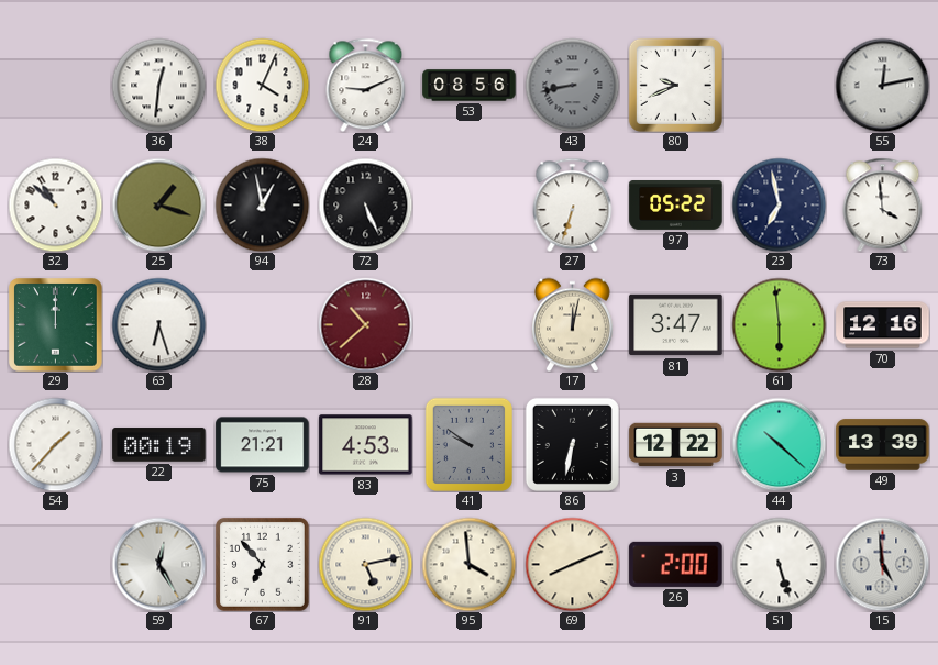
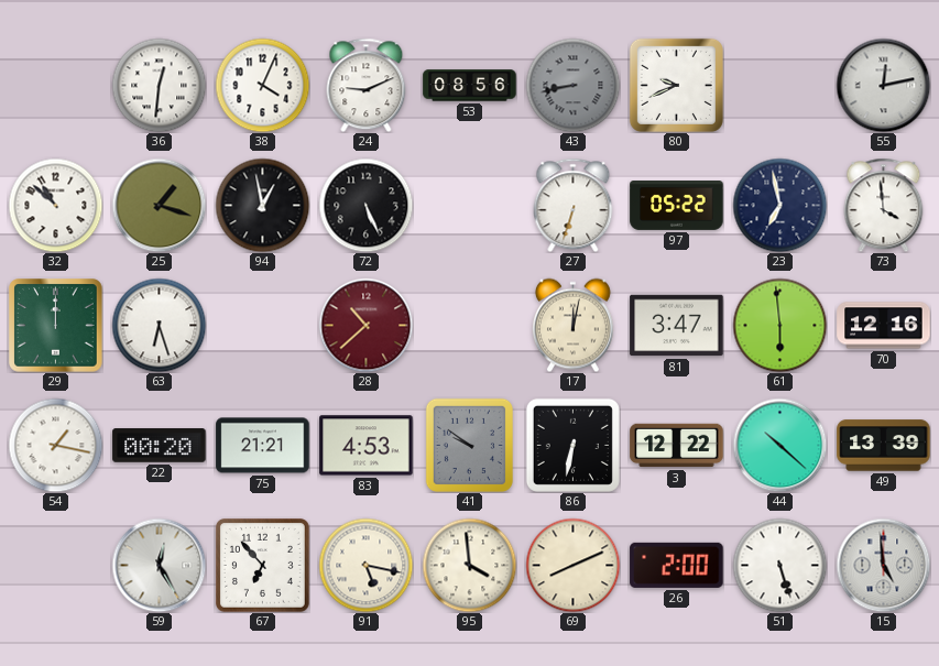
54: 1:37 -> 1:17
22: 00:19 -> 00:20
91: 5:13 -> 5:17
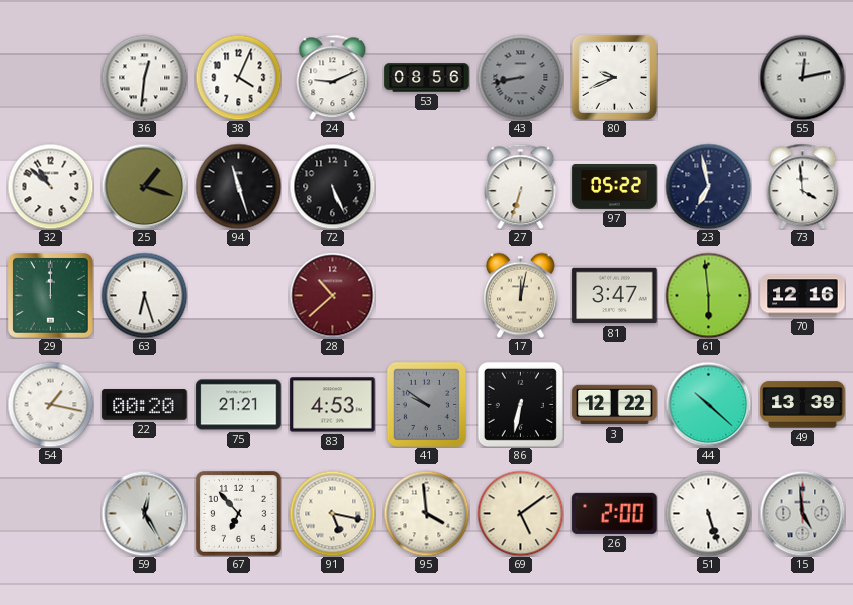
94: 12:58 -> 11:27
69: 8:11 -> 5:09
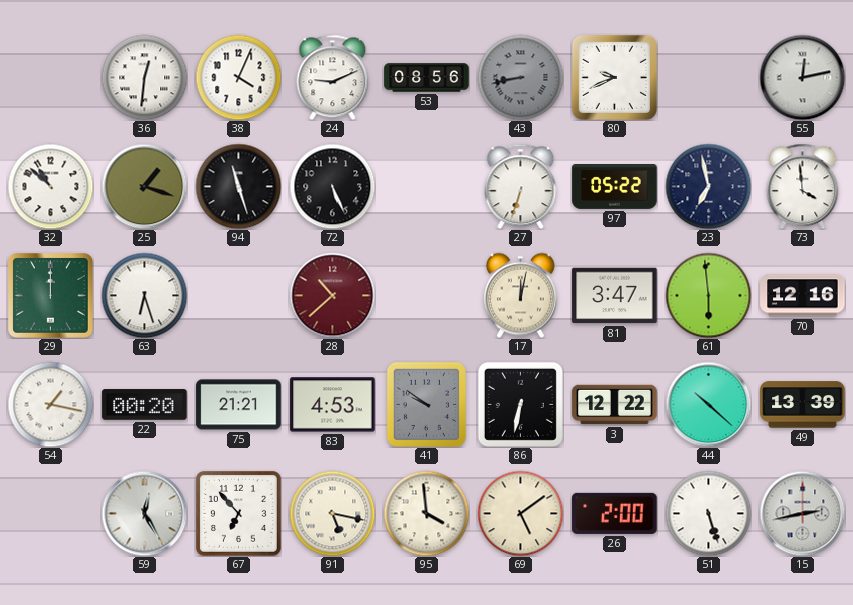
15: 4:59 -> 2:43
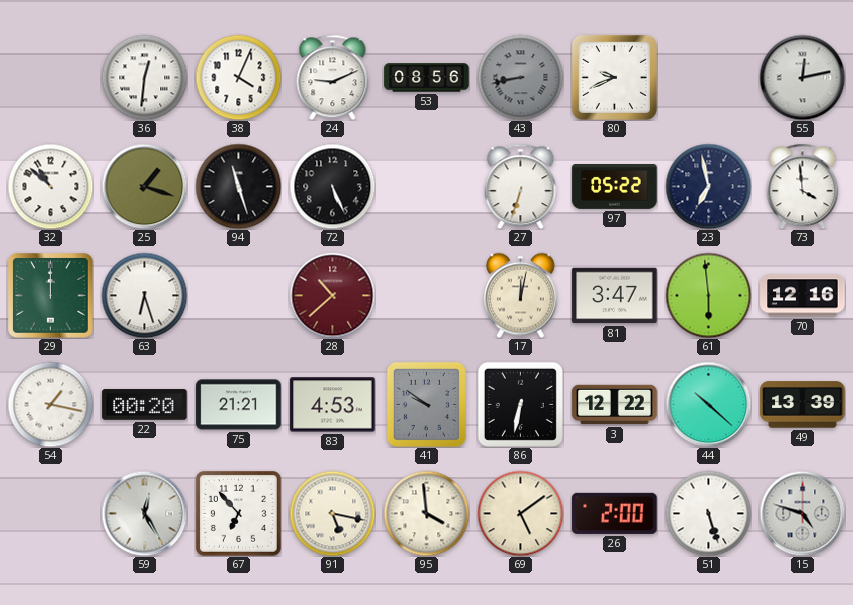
15: 2:43 -> 4:48
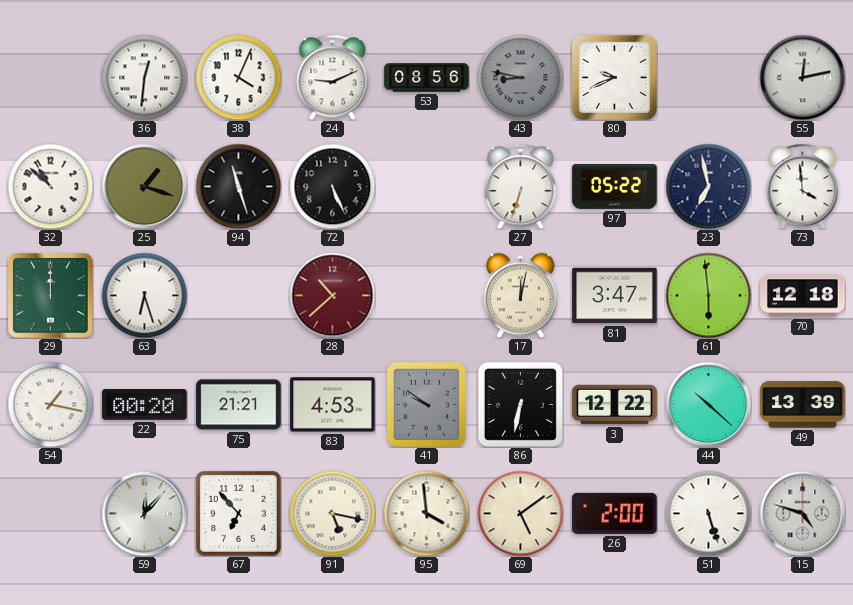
43: 8:43 -> 8:47
70: 12:16 -> 12:18
59: 12:25 -> 12:07
